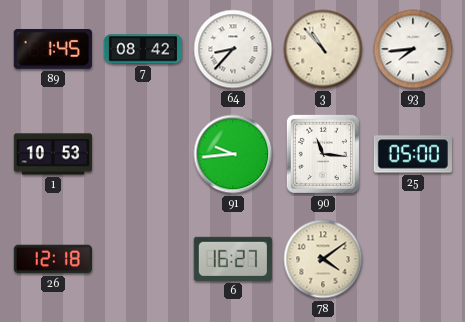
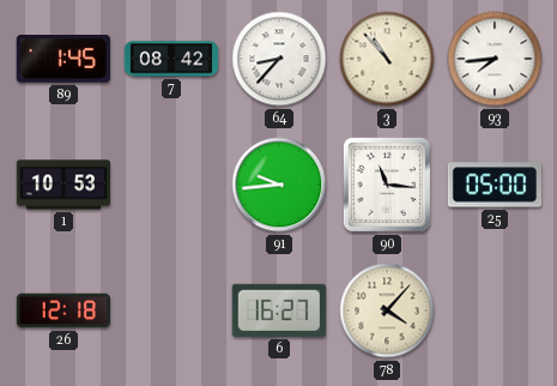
78: 4:09 -> 4:07
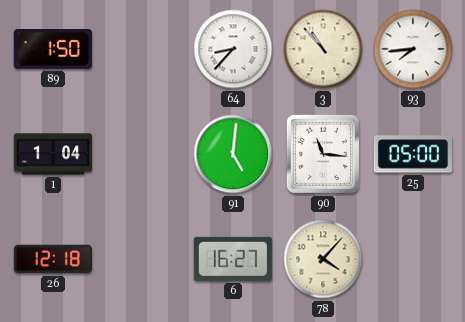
89: 1:45 -> 1:50
7: 08:42 -> none
1: 10:53 -> 1:04
91: 9:44 -> 5:01
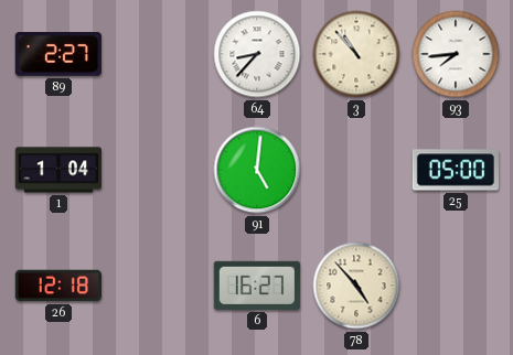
89: 1:50 -> 2:27
90: 11:16 -> none
78: 4:07 -> 4:53
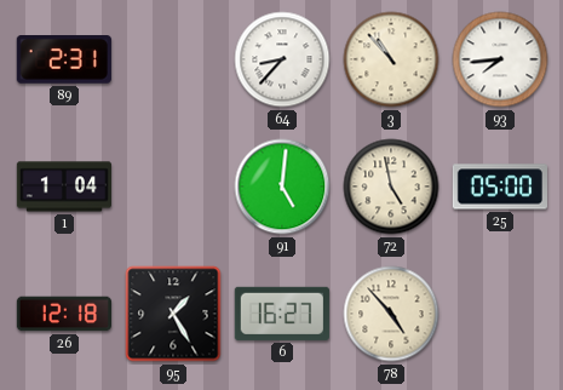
89: 2:27 -> 2:31
72: none -> 4:58
95: none -> 1:25
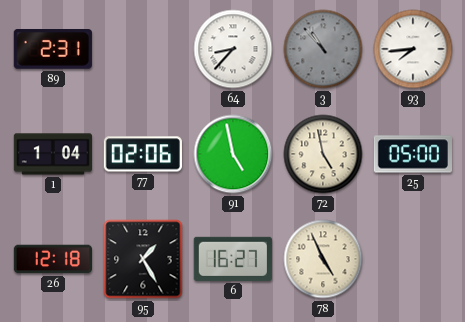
3 dial: cream -> grey
77: none -> 02:06
91: 5:01 -> 4:58
78: 4:53 -> 4:56
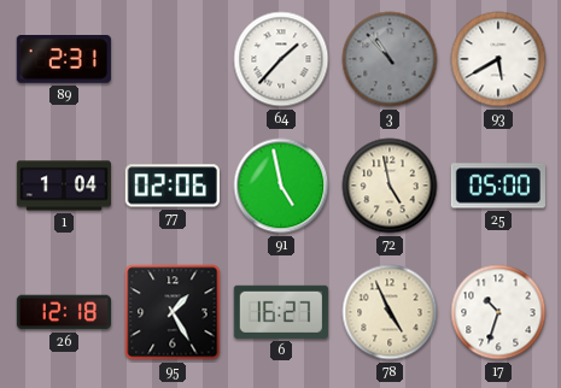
64: 8:37 -> 1:37
93: 7:44 -> 5:40
17: none -> 10:33
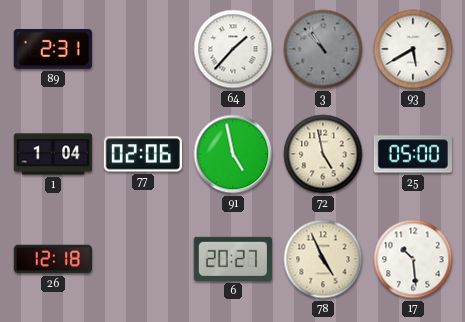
95: 1:25 -> none
6: 16:27 -> 20:27
17: 10:33 -> 10:29
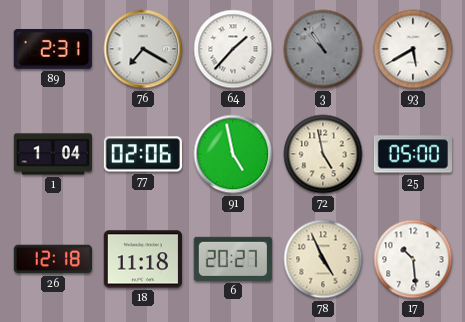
76: none -> 7:20
18: none -> 11:18
